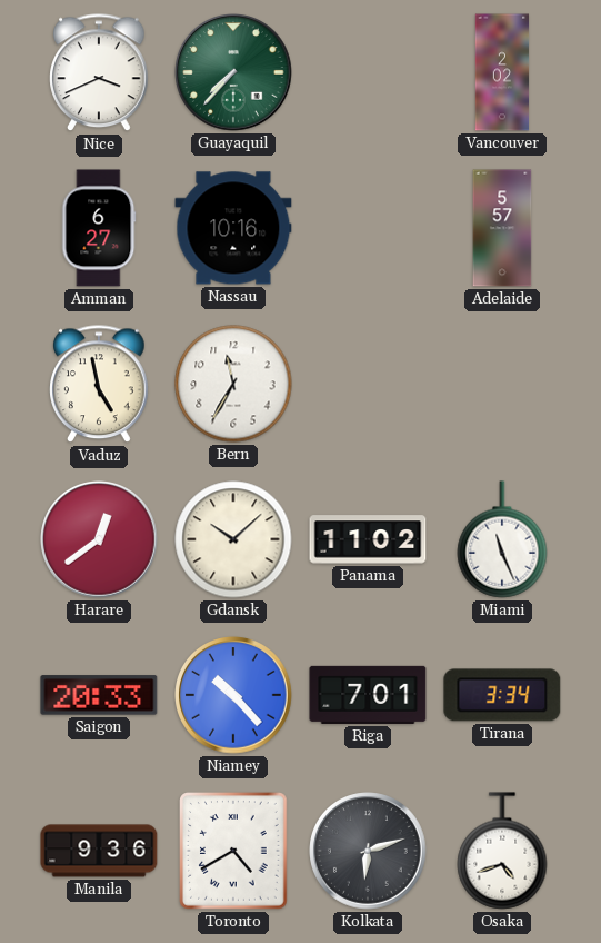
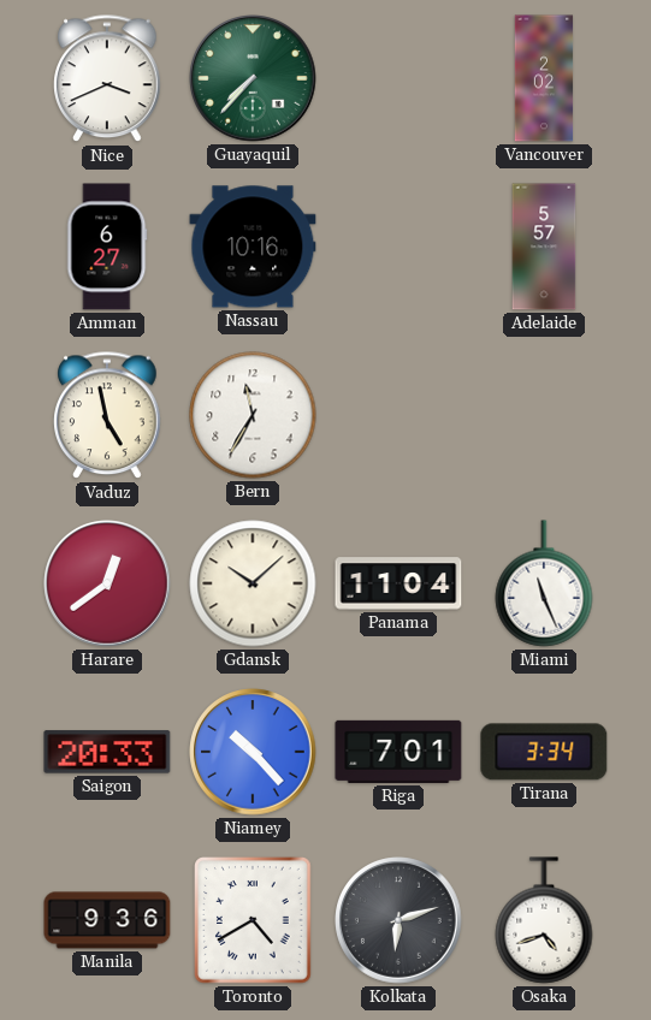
Panama: 11:02 -> 11:04
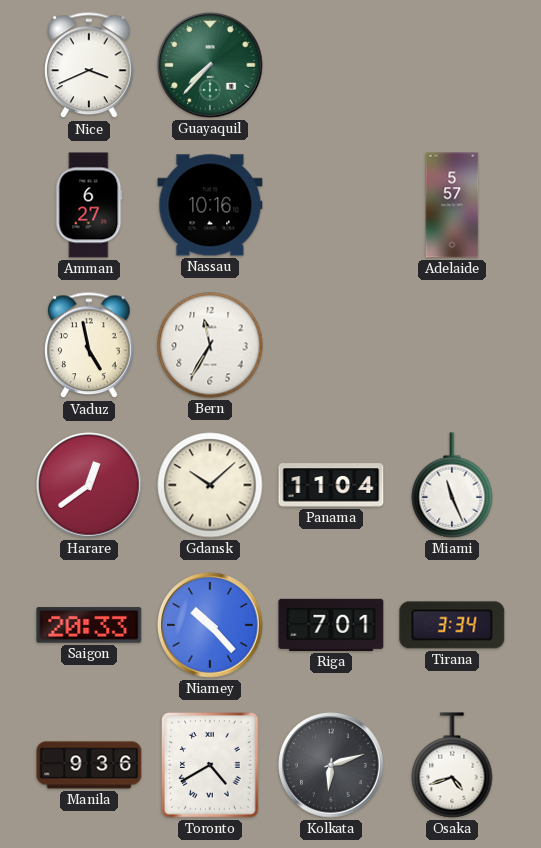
Vancouver: 2:02 -> none
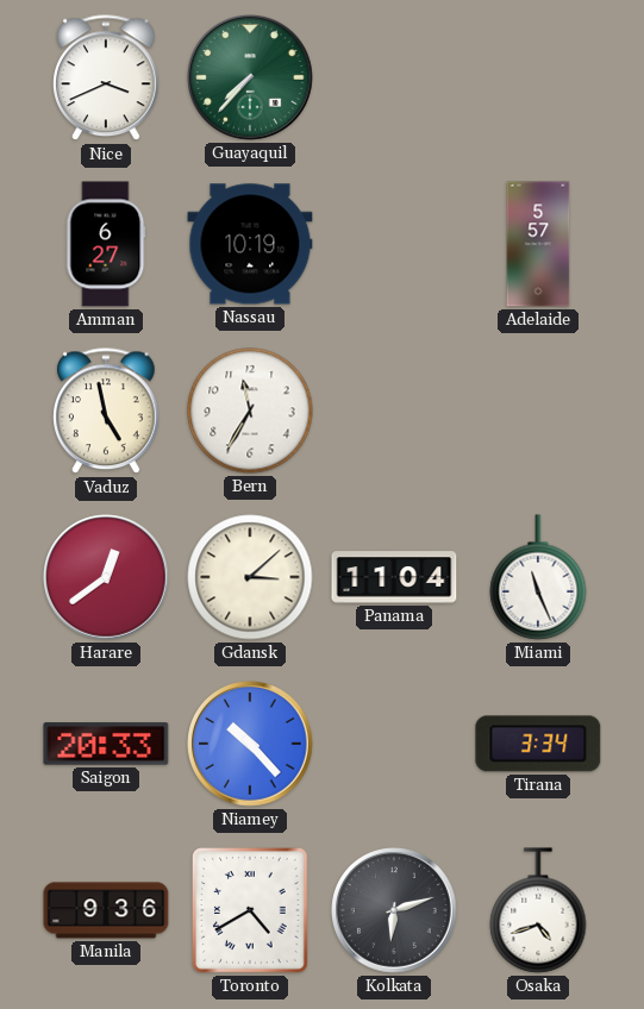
Nassau: 10:16 -> 10:19
Gdansk: 10:08 -> 3:08
Riga: 7:01 -> none
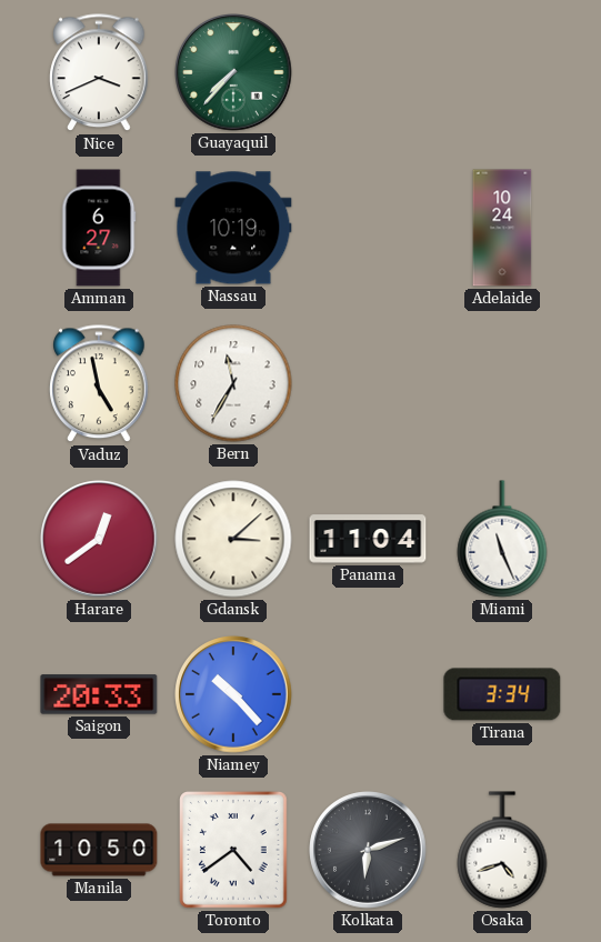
Adelaide: 5:57 -> 10:24
Manila: 9:36 -> 10:50
Toronto: 4:40 -> 4:39
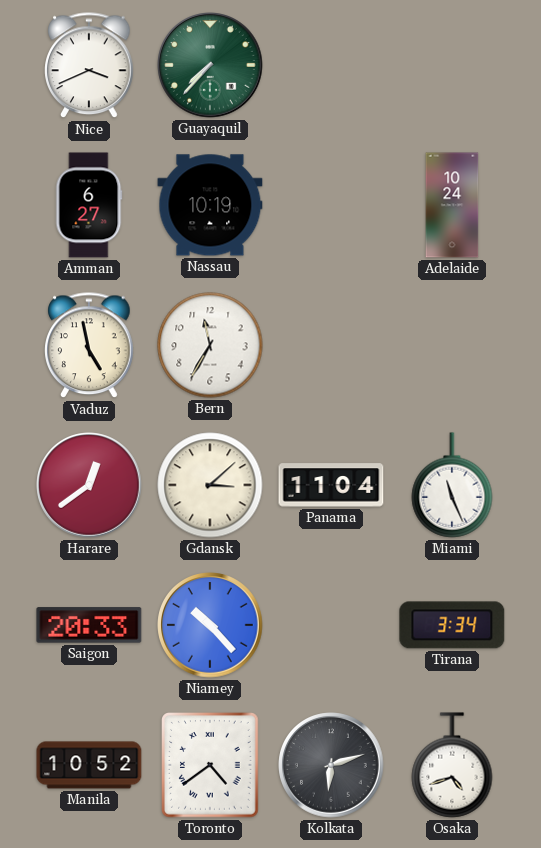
Manila: 10:50 -> 10:52
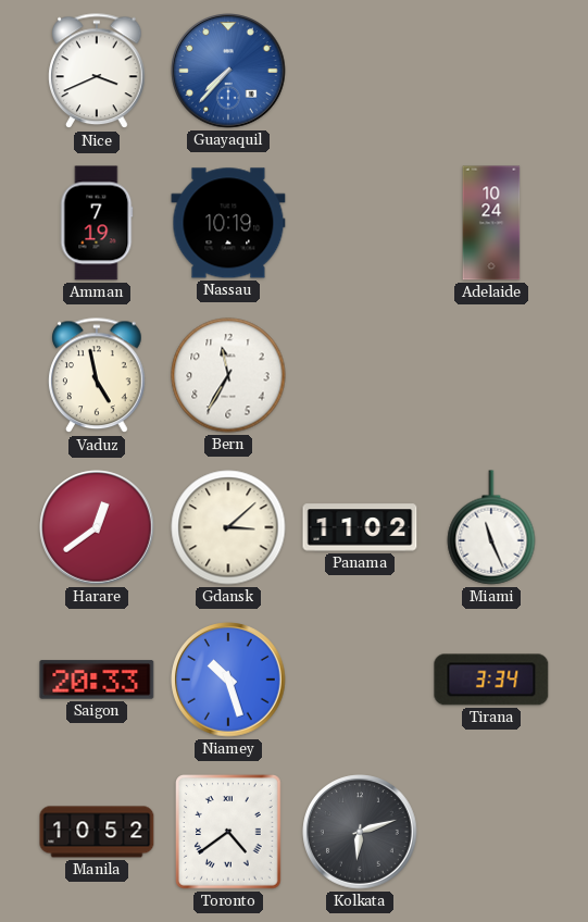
Guayaquil dial: green -> blue
Amman: 6:27 -> 7:19
Panama: 11:04 -> 11:02
Niamey: 10:23 -> 10:27
Osaka: 4:42 -> none
